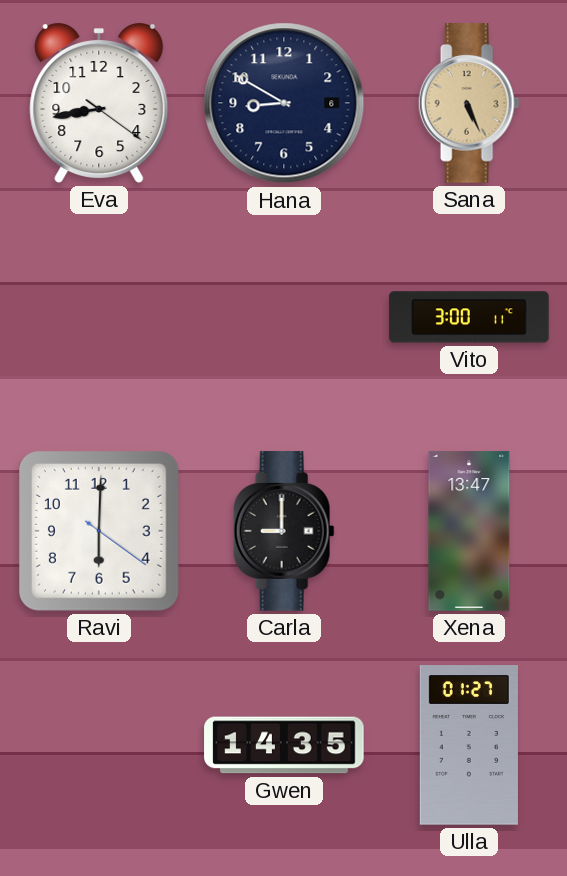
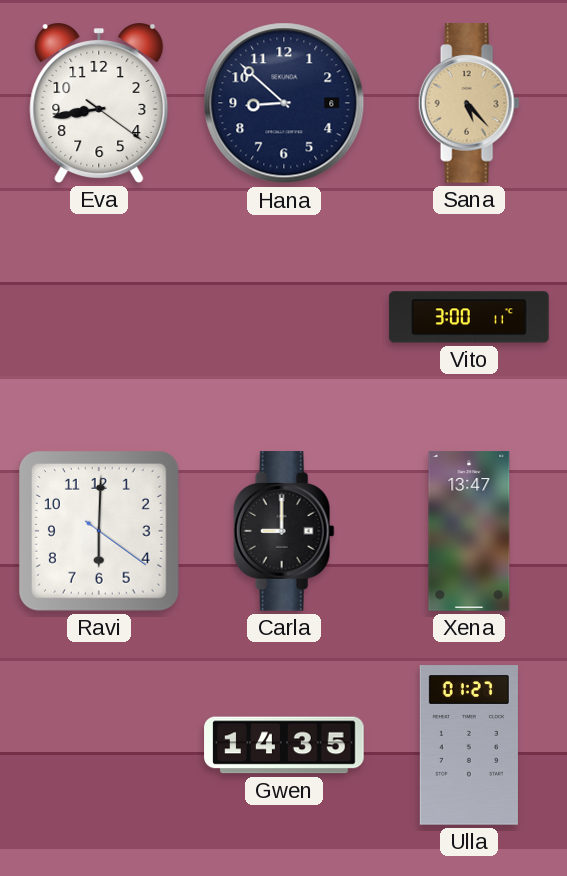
Hana: 8:50 -> 8:52
Sana: 5:26 -> 5:23
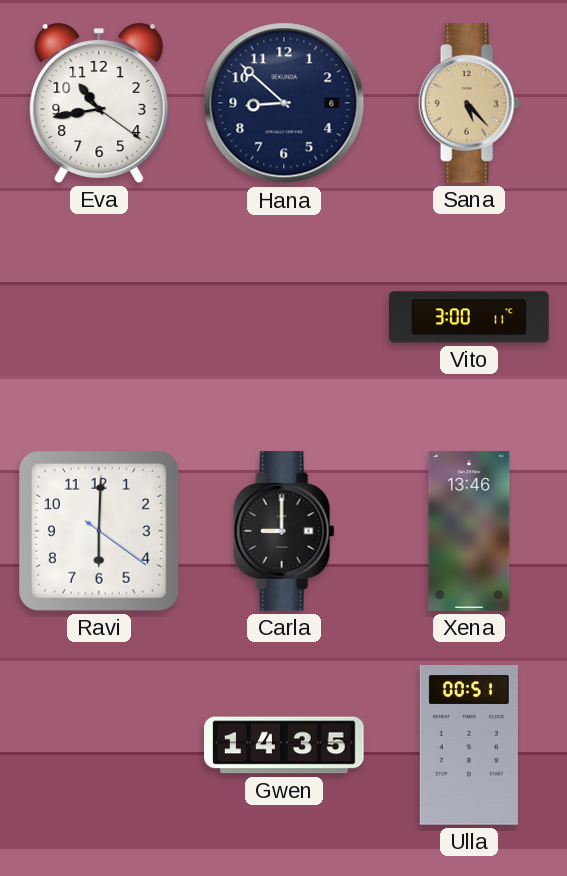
Eva: 8:43 -> 10:43
Xena: 13:47 -> 13:46
Ulla: 01:27 -> 00:51
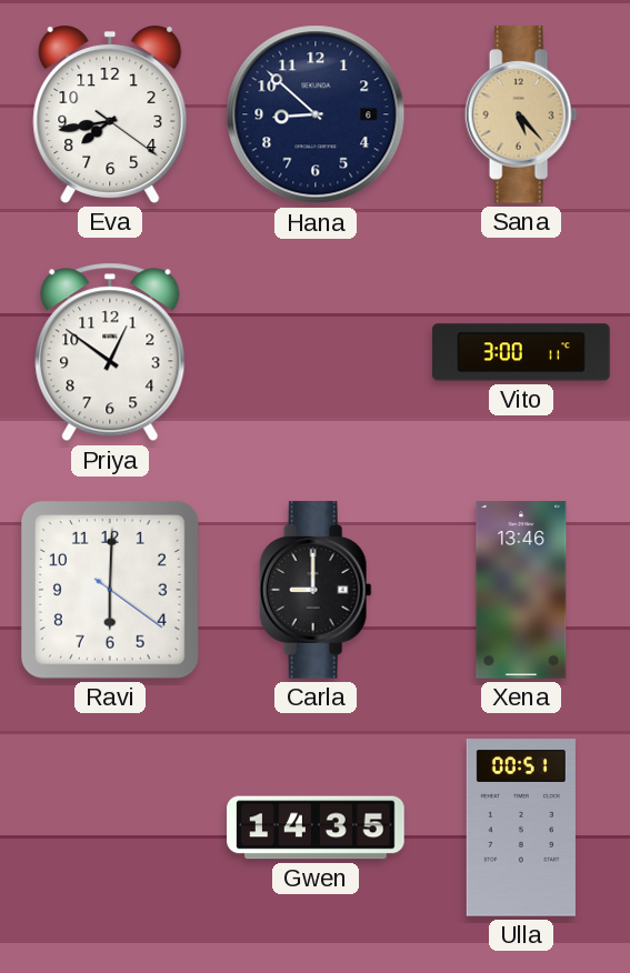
Eva: 10:43 -> 7:43
Priya: none -> 12:51
